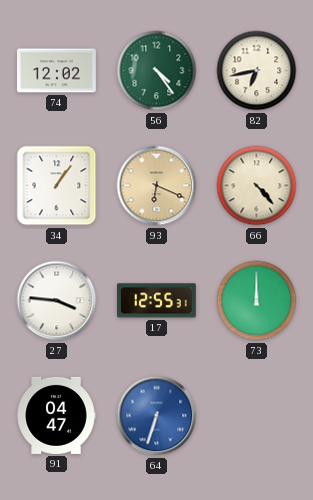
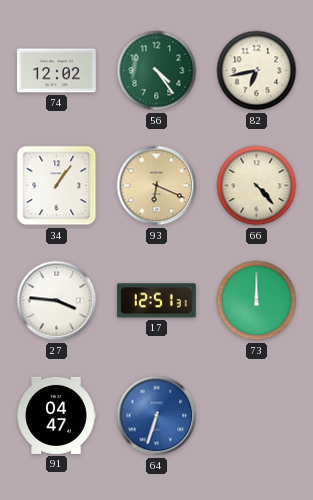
17: 12:55 -> 12:51
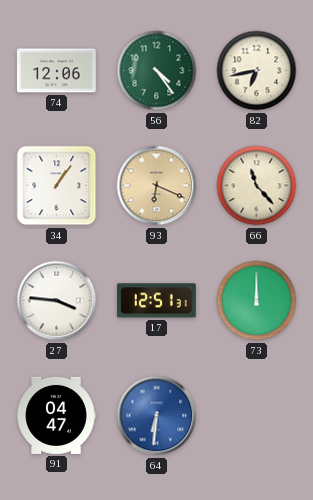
74: 12:02 -> 12:06
66: 4:23 -> 11:23
64: 6:33 -> 6:31
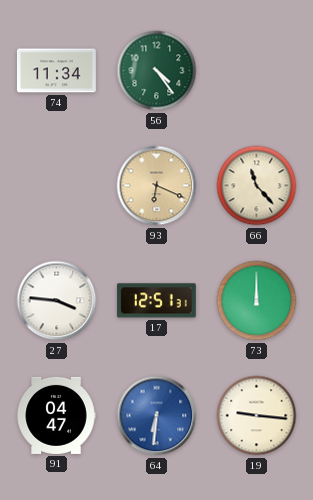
74: 12:06 -> 11:34
82: 6:43 -> none
34: 1:06 -> none
19: none -> 9:16
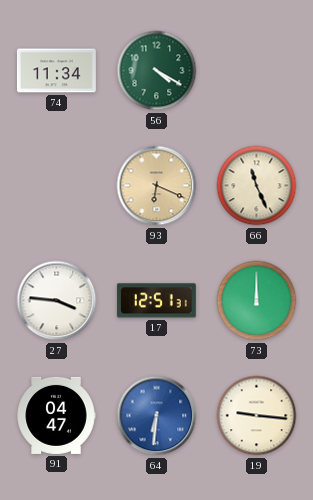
56: 4:24 -> 4:20
66: 11:23 -> 11:26
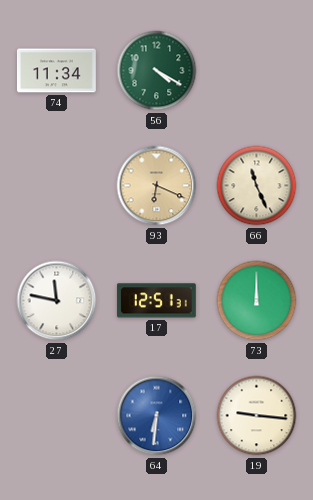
27: 3:46 -> 11:47
91: 04:47 -> none
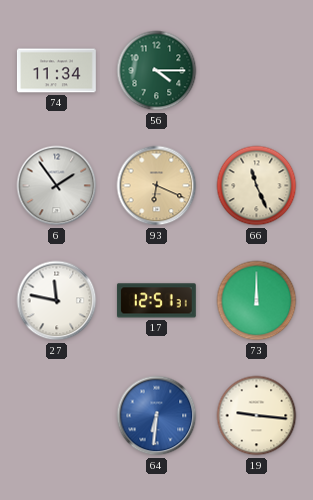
56: 4:20 -> 4:15
6: none -> 1:54
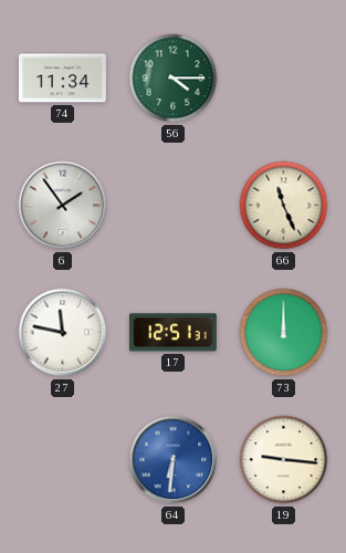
93: 6:19 -> none
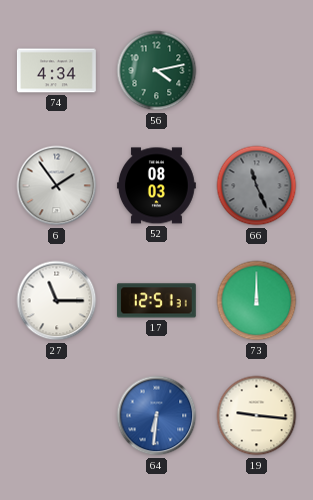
74: 11:34 -> 4:34
56: 4:15 -> 4:13
52: none -> 08:03
66 dial: cream -> grey
27: 11:47 -> 11:15
